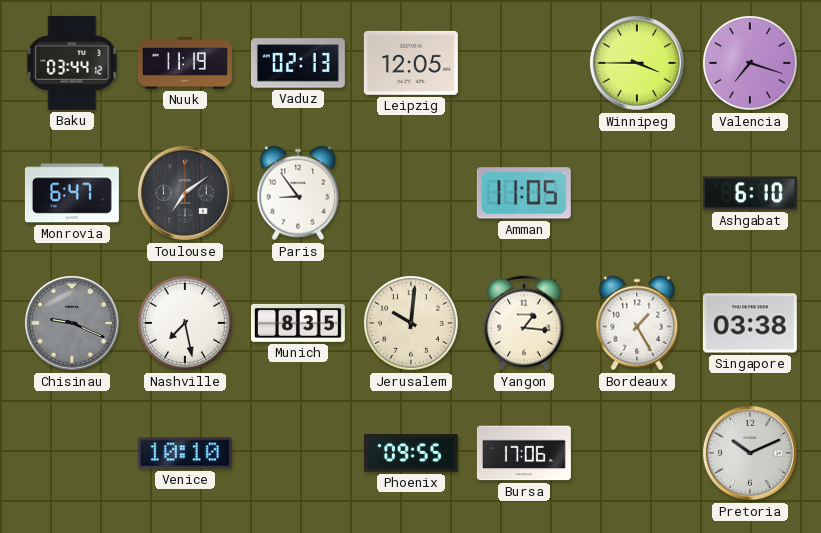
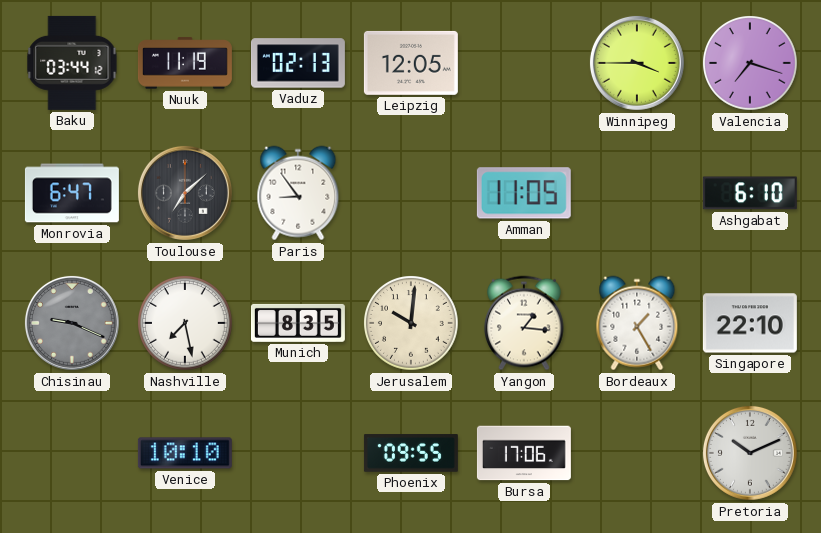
Toulouse: 7:09 -> 7:08
Singapore: 03:38 -> 22:10
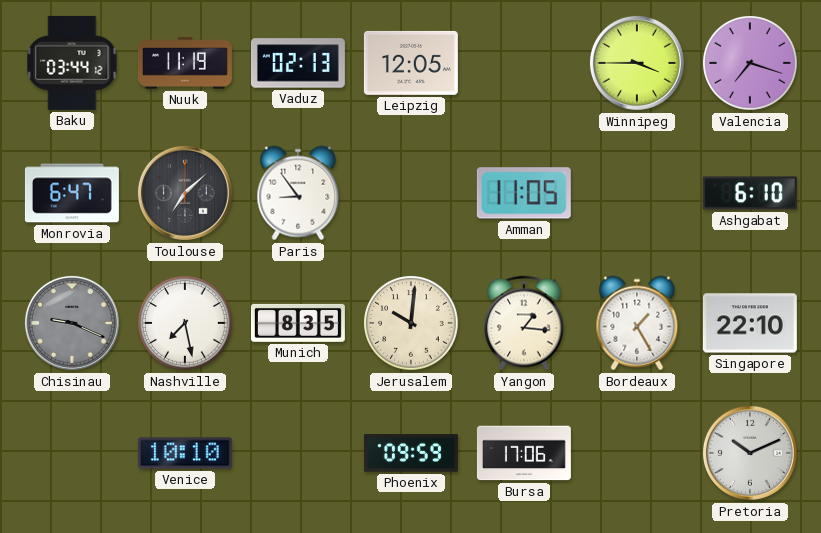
Phoenix: 09:55 -> 09:59
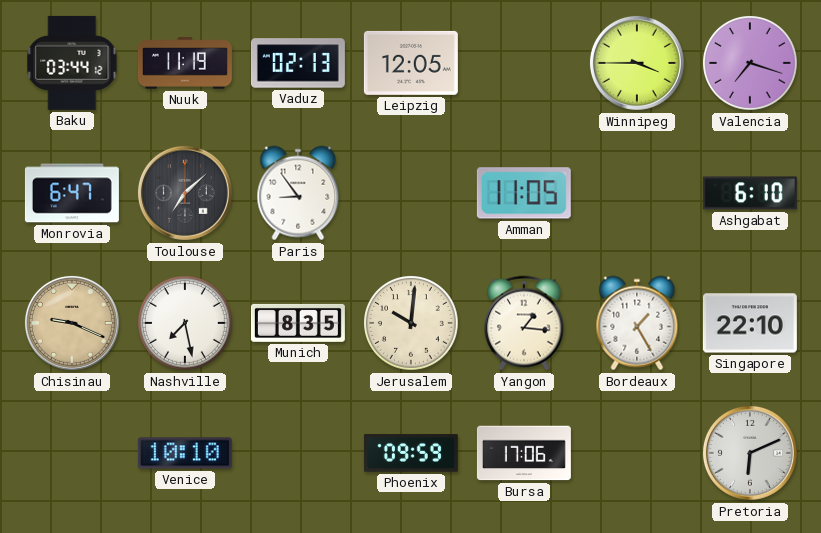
Chisinau dial: grey -> champagne
Pretoria: 10:11 -> 6:11
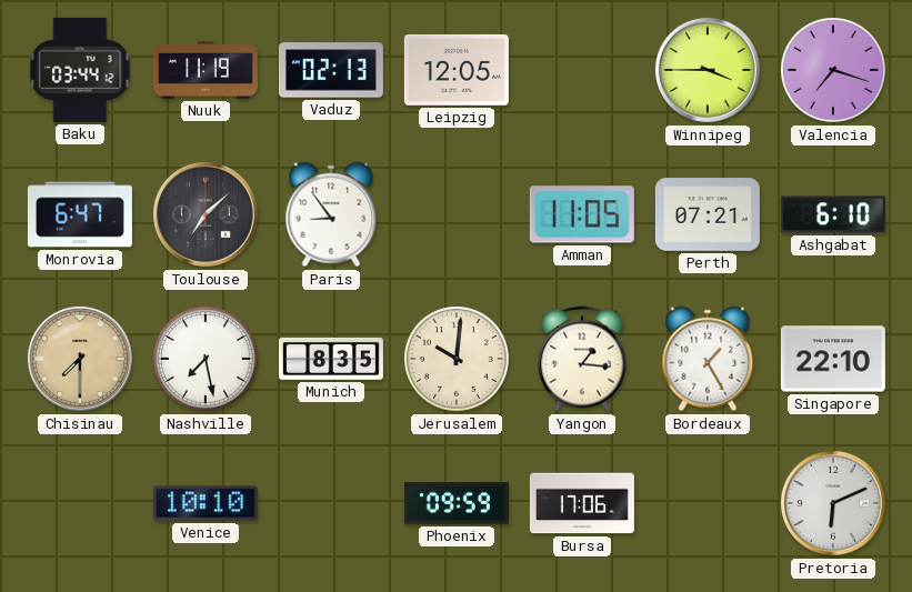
Perth: none -> 07:21
Chisinau: 9:19 -> 7:30
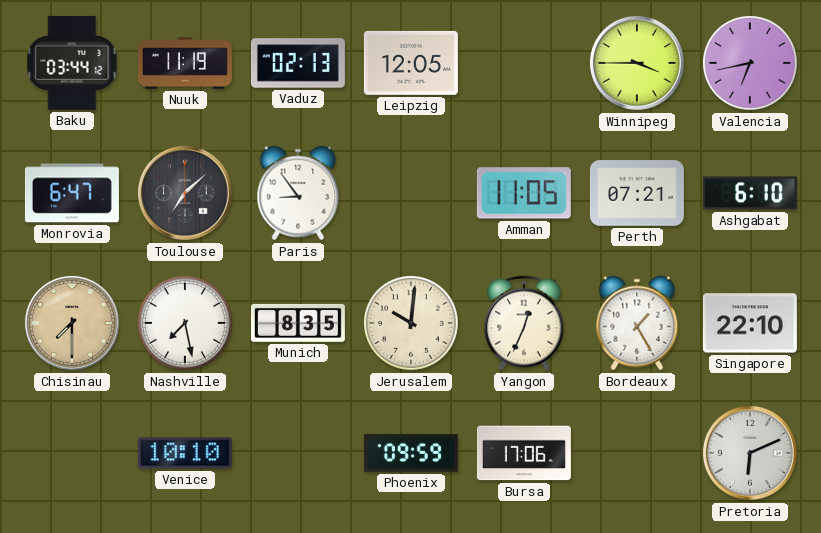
Valencia: 7:18 -> 6:43
Yangon: 1:16 -> 12:34
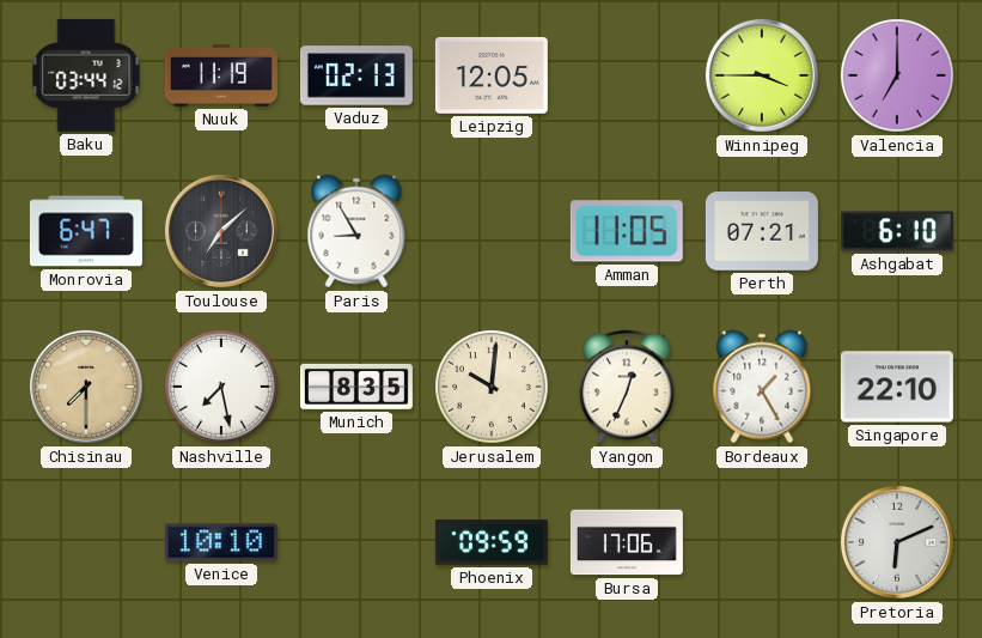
Valencia: 6:43 -> 7:00
Paris: 8:54 -> 8:55
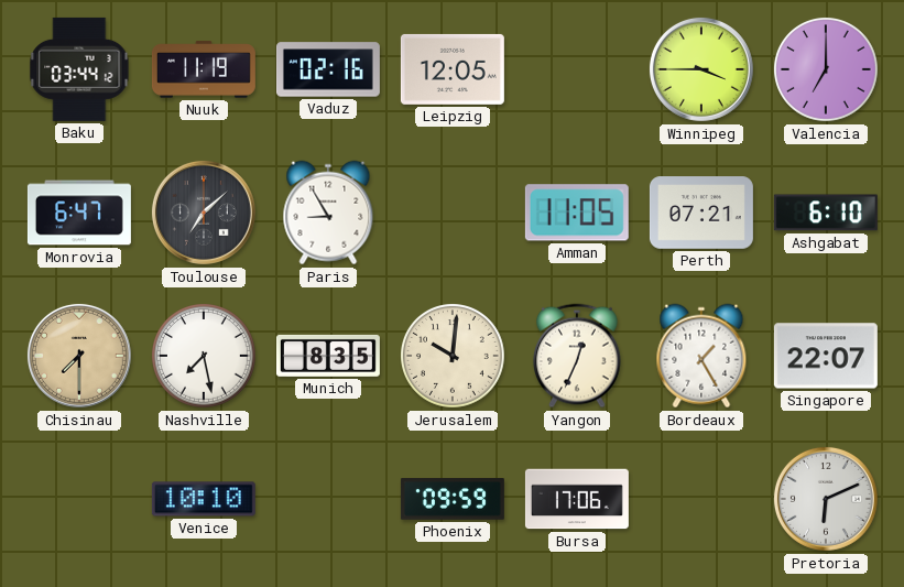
Vaduz: 02:13 -> 02:16
Singapore: 22:10 -> 22:07
